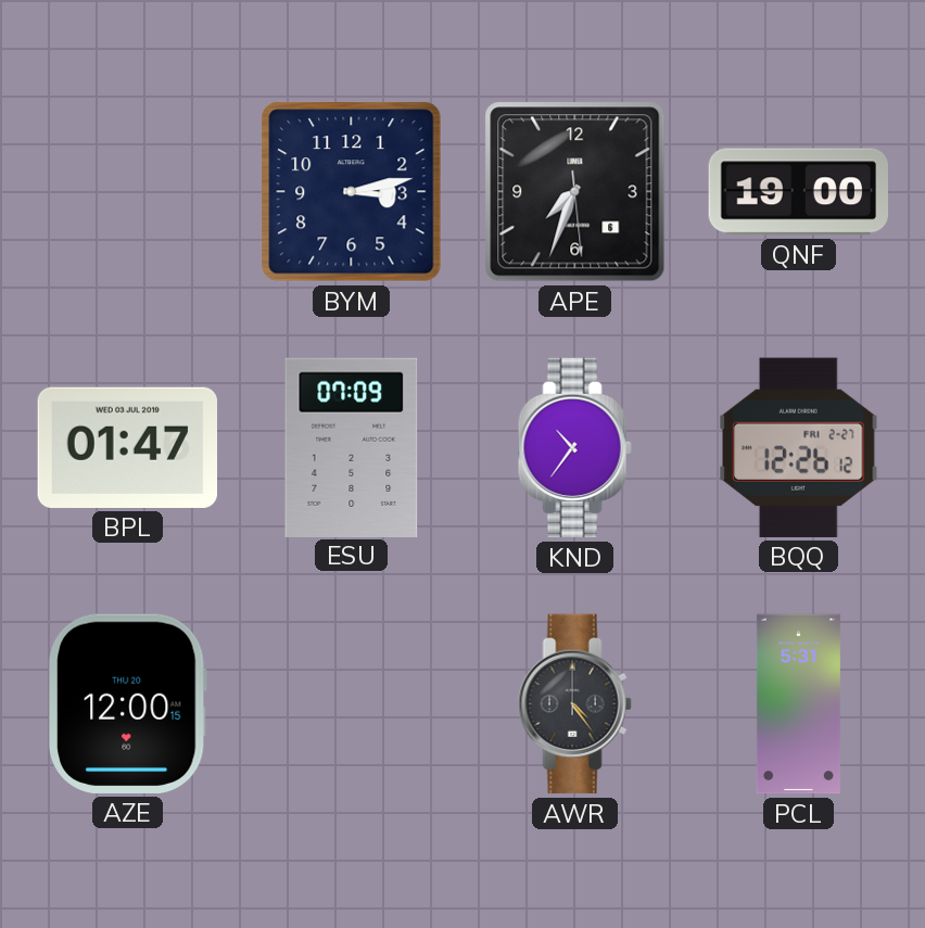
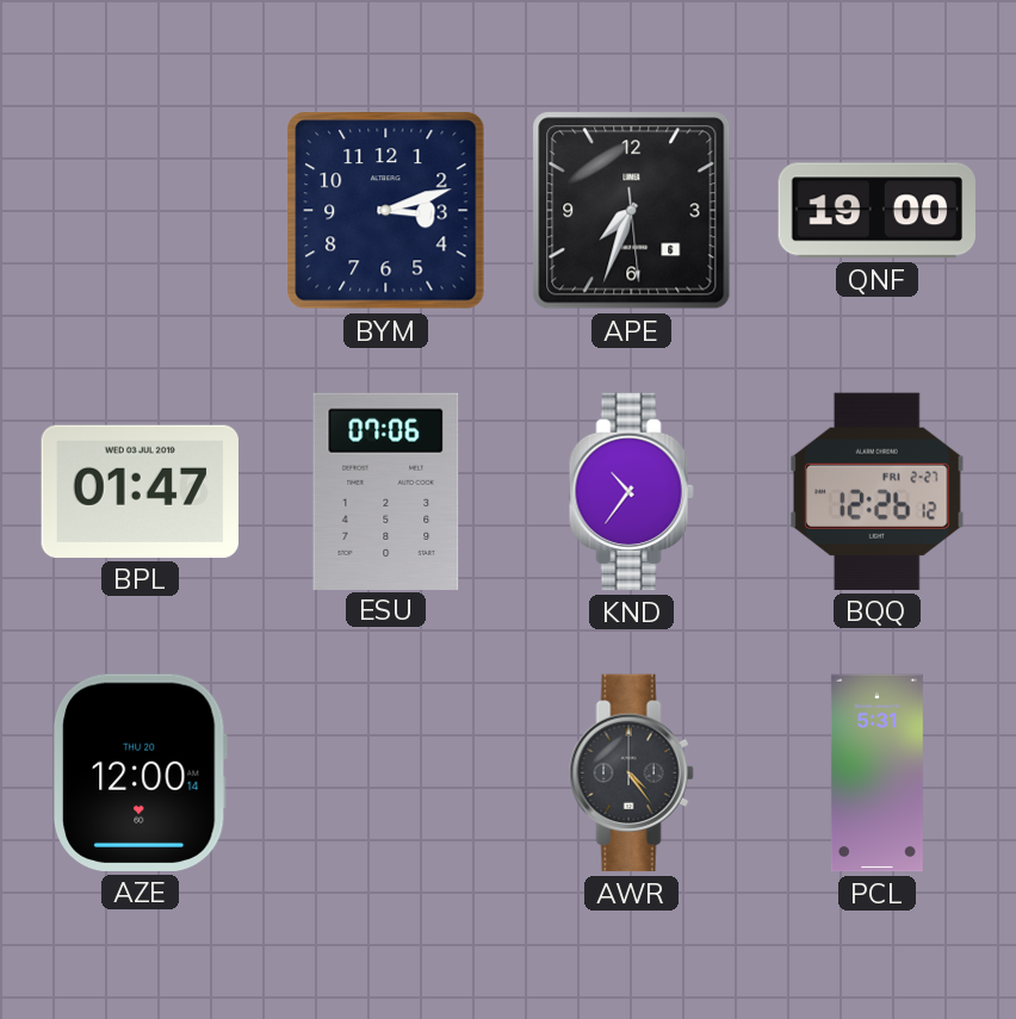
BYM: 3:13 -> 3:12
ESU: 07:09 -> 07:06
AZE: 12:00:15 -> 12:00:14
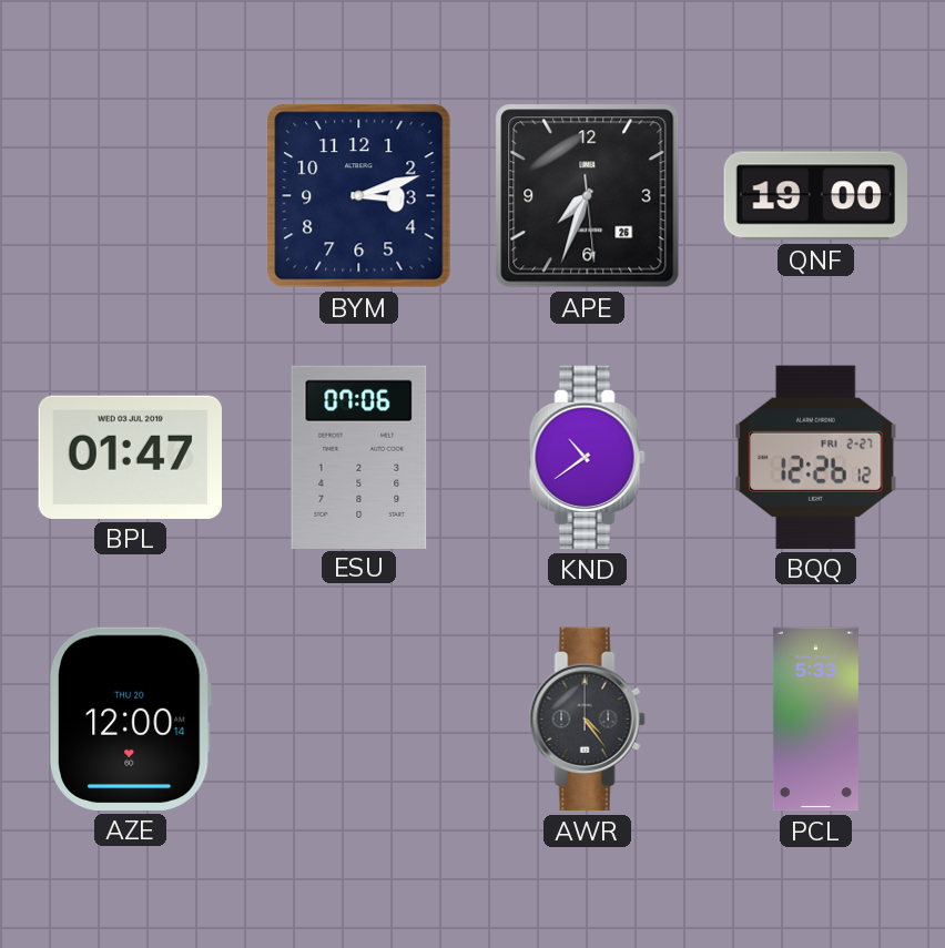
APE date: 6 -> 26
KND: 10:36 -> 10:39
PCL: 5:31 -> 5:33
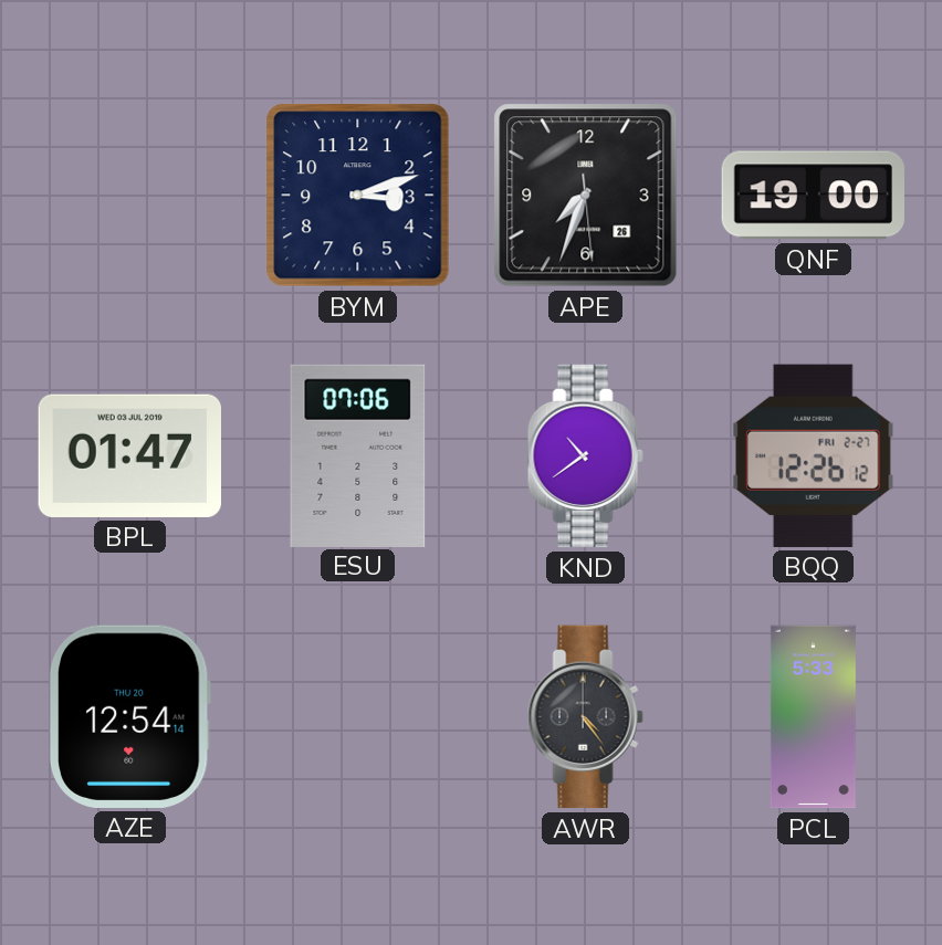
AZE: 12:00 -> 12:54
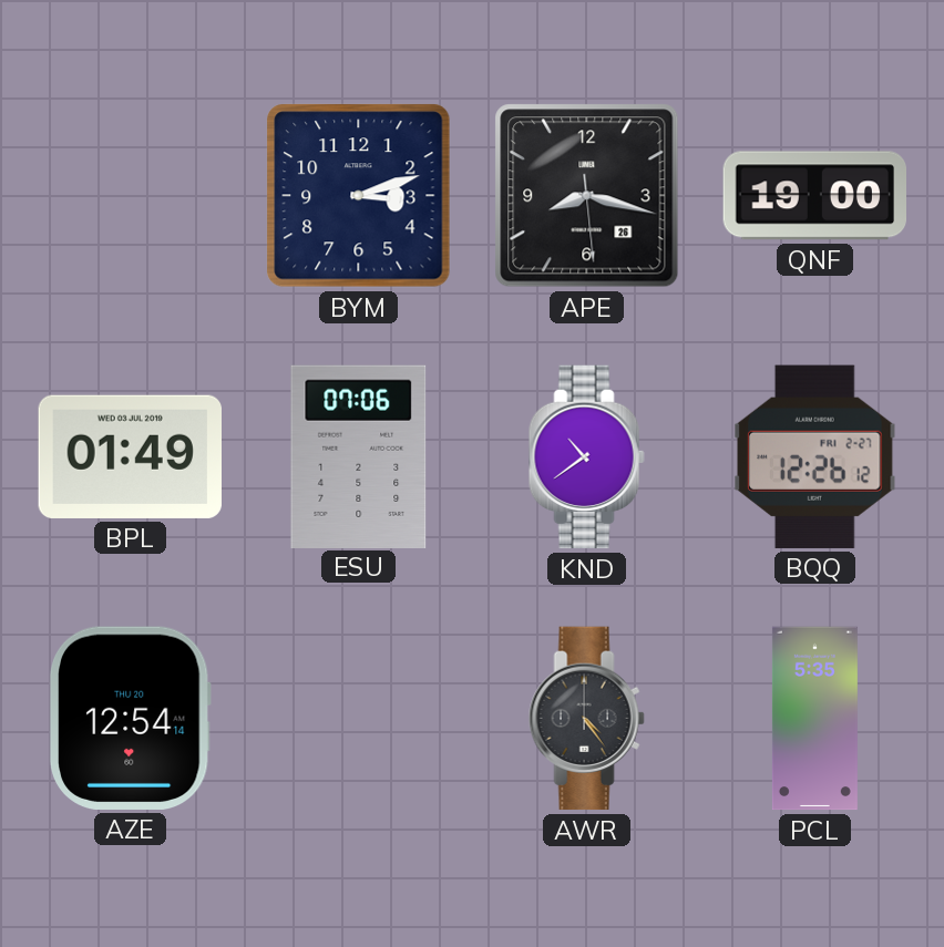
APE: 7:33 -> 8:17
BPL: 01:47 -> 01:49
PCL: 5:33 -> 5:35
